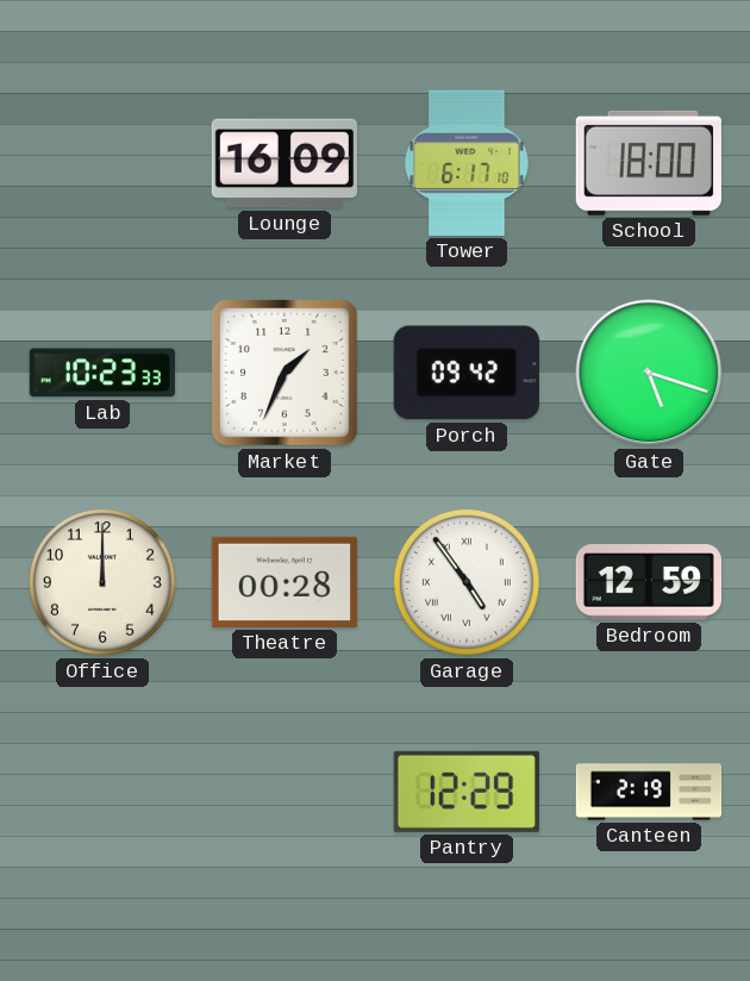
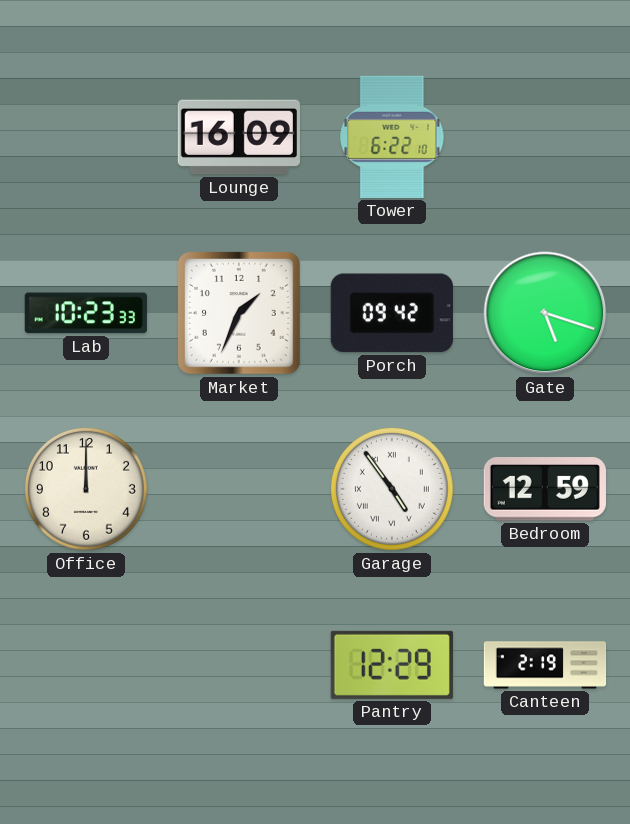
Tower: 6:17 -> 6:22
School: 18:00 -> none
Theatre: 00:28 -> none
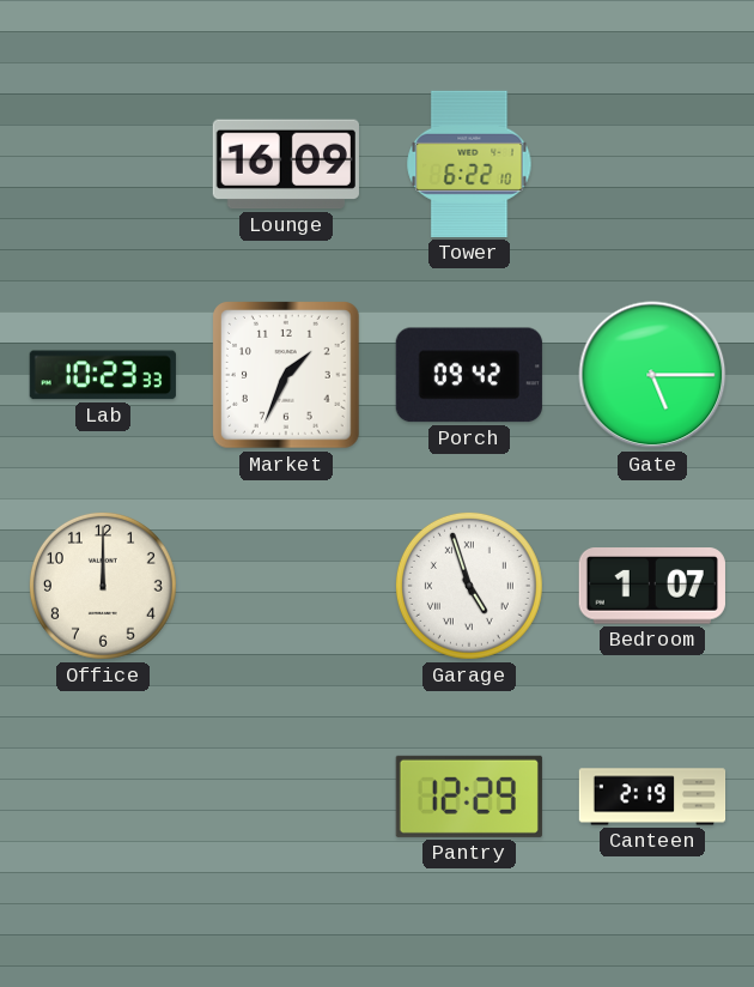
Gate: 5:18 -> 5:15
Garage: 4:54 -> 4:57
Bedroom: 12:59 -> 1:07
